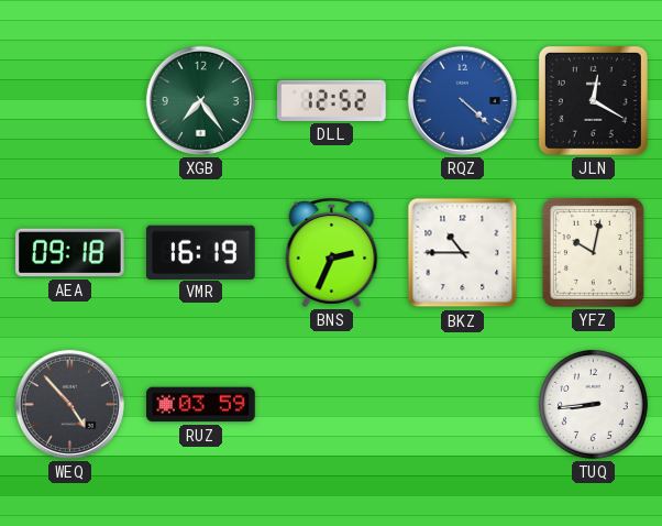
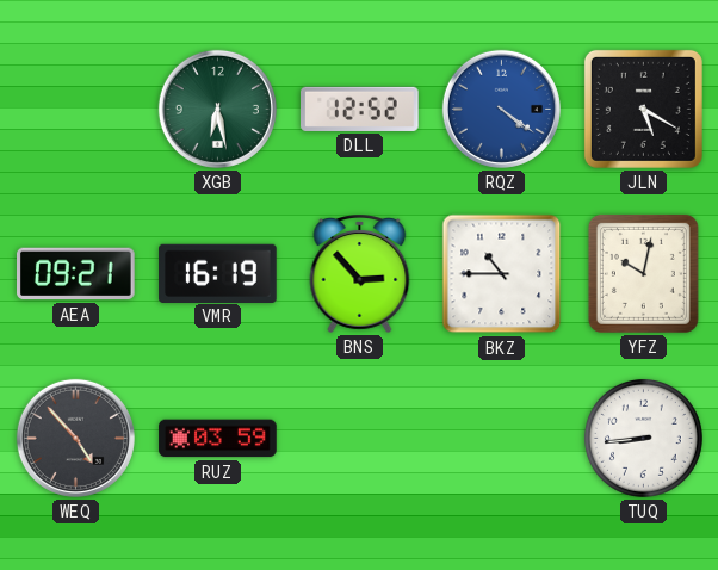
XGB: 7:24 -> 6:28
RQZ: 4:22 -> 4:21
JLN: 12:20 -> 5:20
AEA: 09:18 -> 09:21
BNS: 2:34 -> 2:53
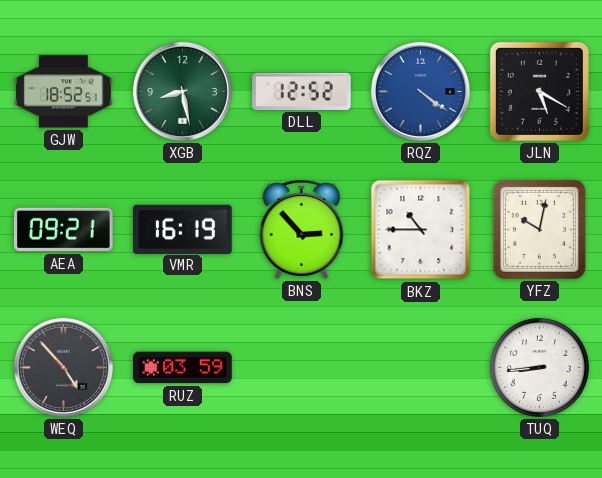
GJW: none -> 18:52
XGB: 6:28 -> 8:28
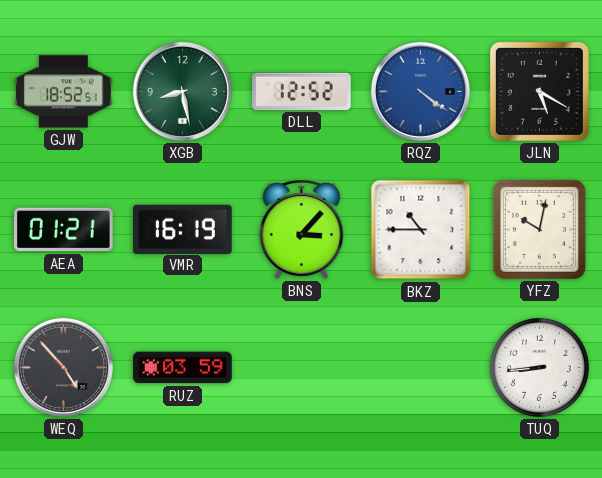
AEA: 09:21 -> 01:21
BNS: 2:53 -> 3:07
